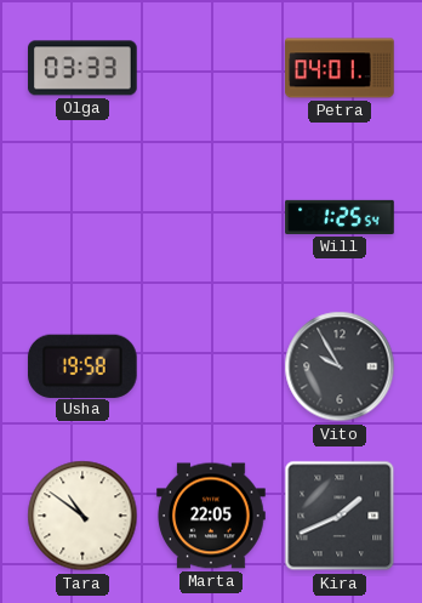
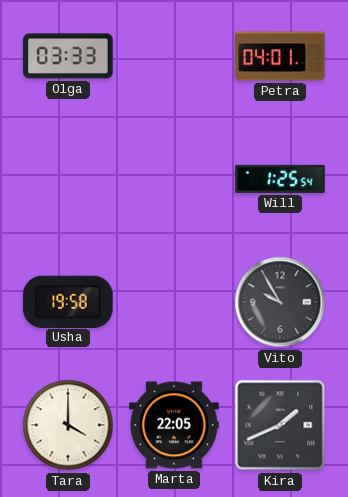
Tara: 10:51 -> 4:00
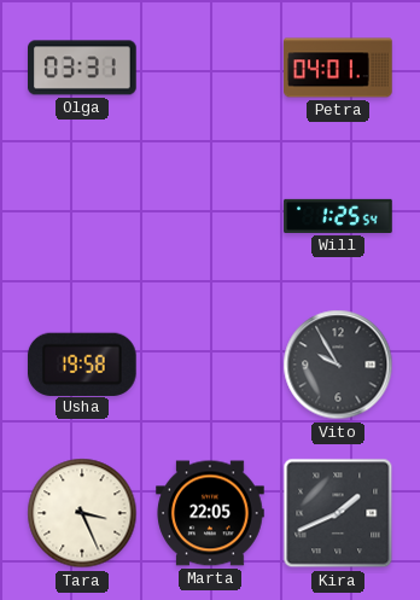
Olga: 03:33 -> 03:31
Tara: 4:00 -> 3:26
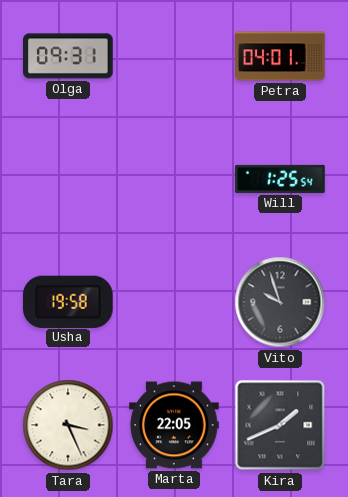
Olga: 03:31 -> 09:31
Vito: 9:55 -> 9:57
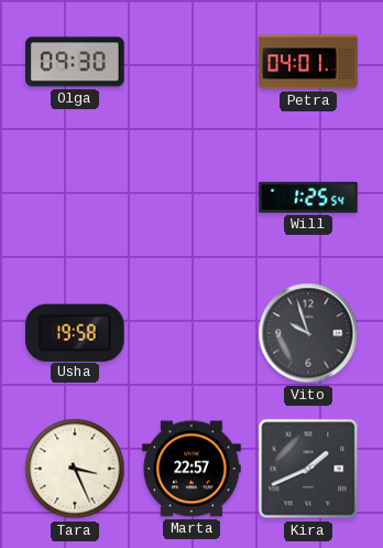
Olga: 09:31 -> 09:30
Marta: 22:05 -> 22:57
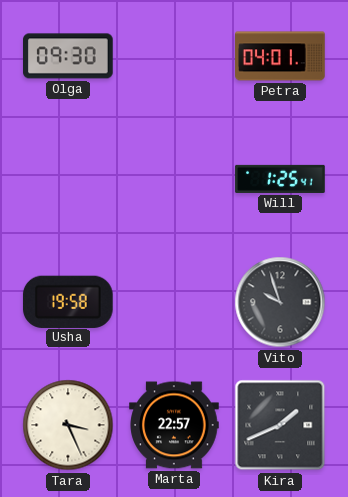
Will: 1:25:54 -> 1:25:41
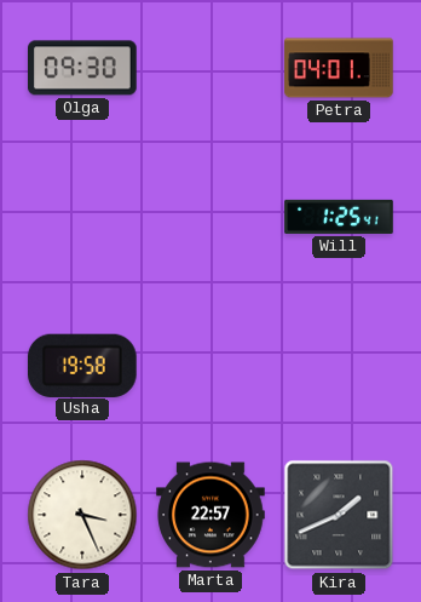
Vito: 9:57 -> none
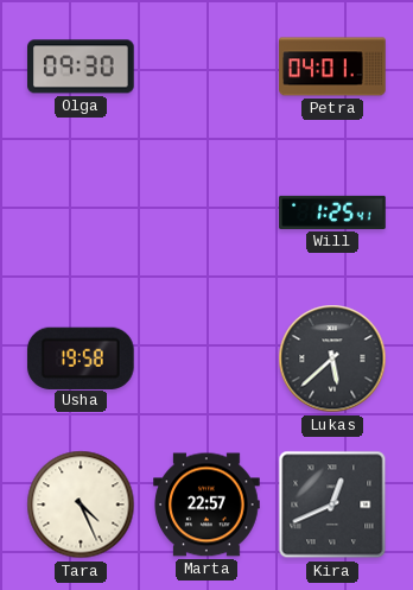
Lukas: none -> 5:38
Tara: 3:26 -> 4:26
Kira: 1:41 -> 12:41
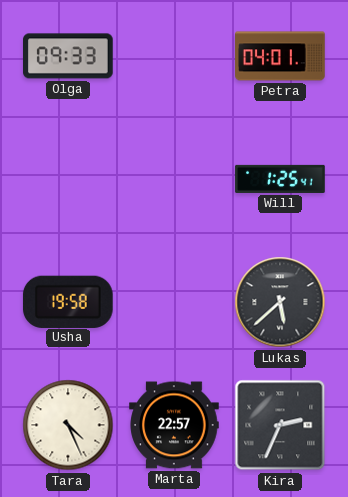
Olga: 09:30 -> 09:33
Kira: 12:41 -> 2:34
